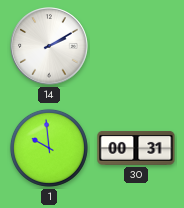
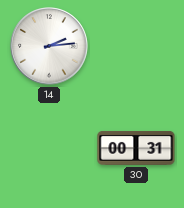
14: 2:10 -> 2:14
1: 9:59 -> none
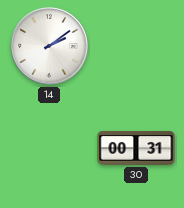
14: 2:14 -> 2:09
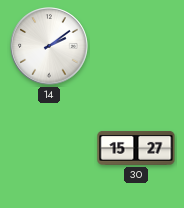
30: 00:31 -> 15:27
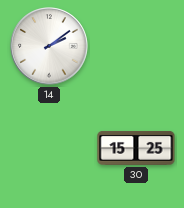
30: 15:27 -> 15:25
